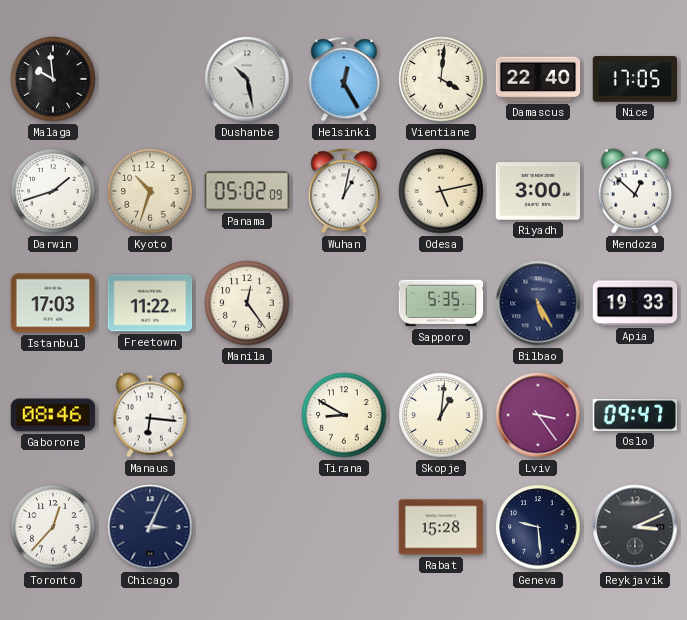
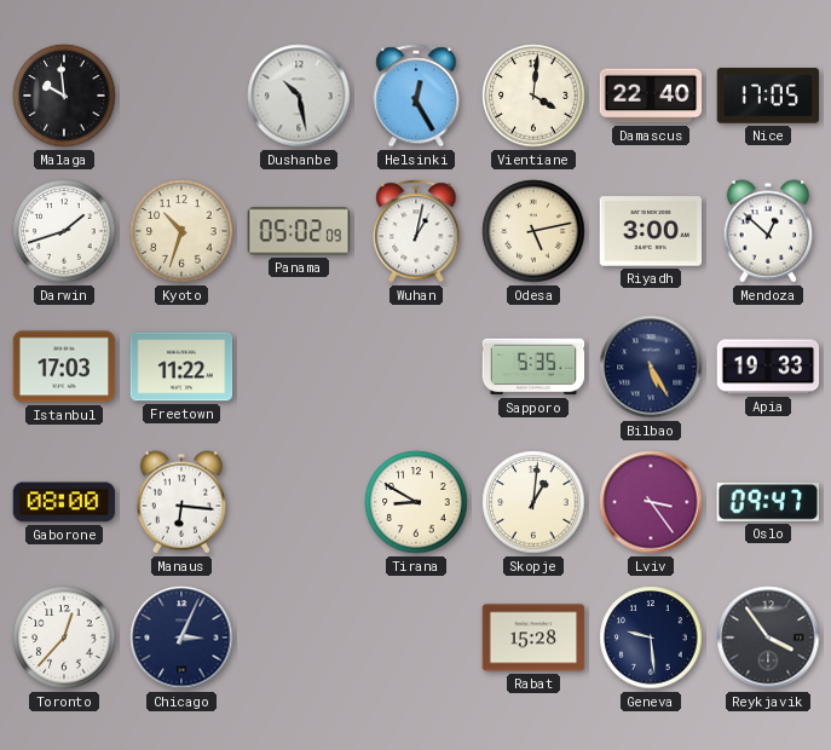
Manila: 12:24 -> none
Gaborone: 08:46 -> 08:00
Reykjavik: 3:11 -> 3:54
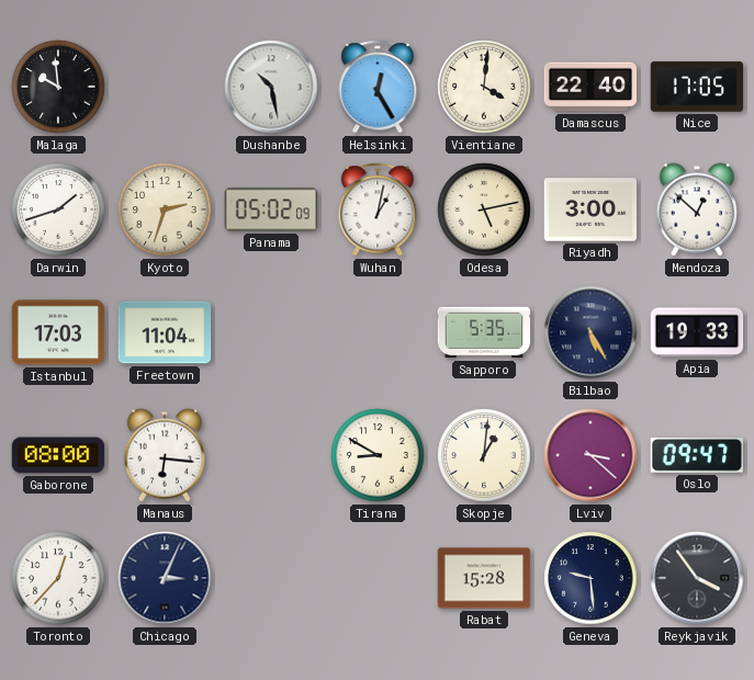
Kyoto: 10:33 -> 2:33
Freetown: 11:22 -> 11:04
Lviv: 3:24 -> 3:22
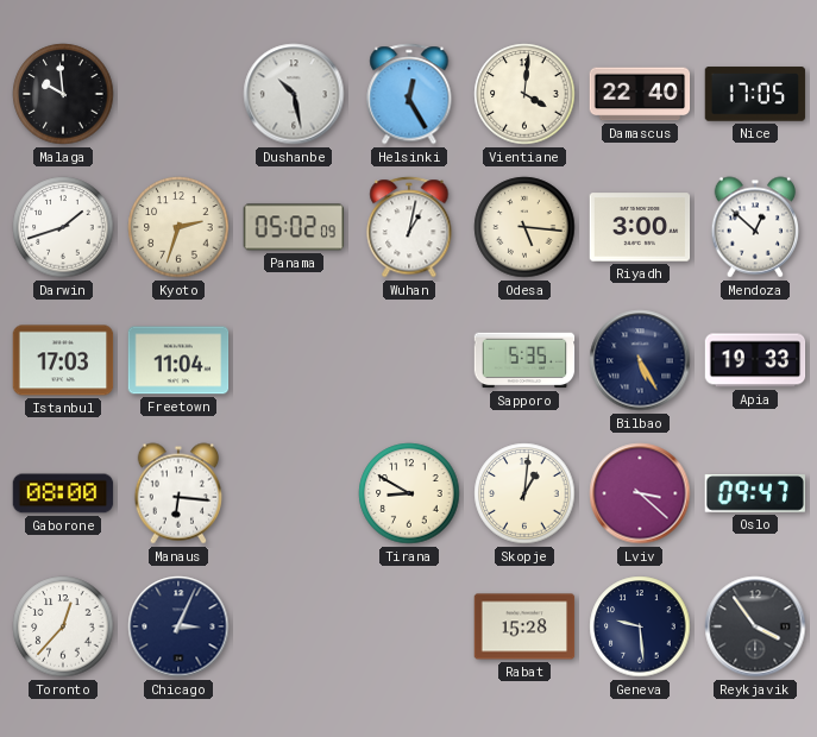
Odesa: 5:13 -> 5:16
